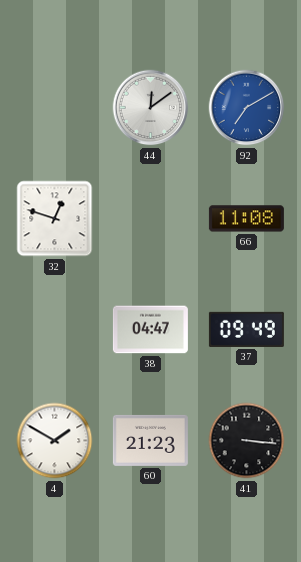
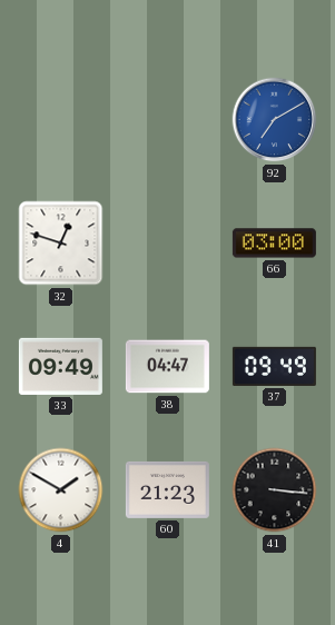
44: 12:09 -> none
66: 11:08 -> 03:00
33: none -> 09:49
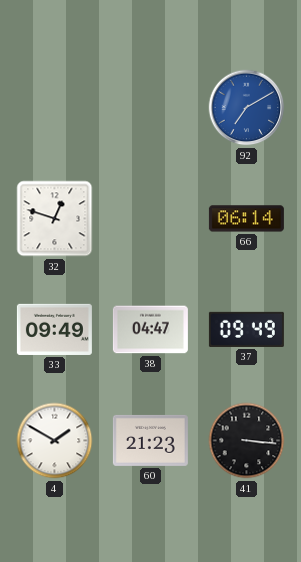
66: 03:00 -> 06:14
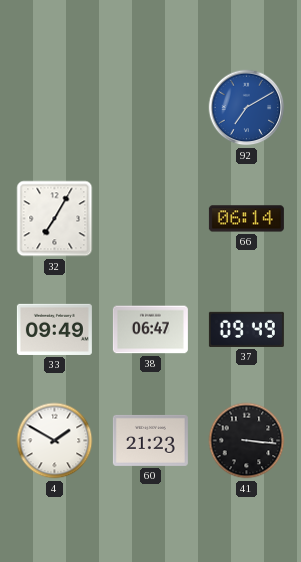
32: 12:48 -> 7:05
38: 04:47 -> 06:47
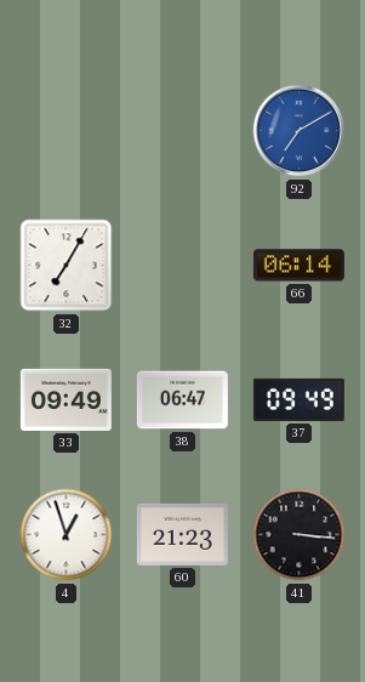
4: 1:50 -> 12:57
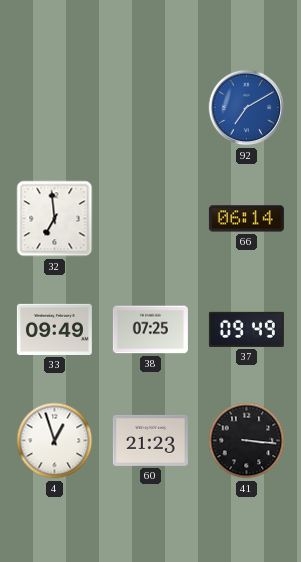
32: 7:05 -> 6:59
38: 06:47 -> 07:25
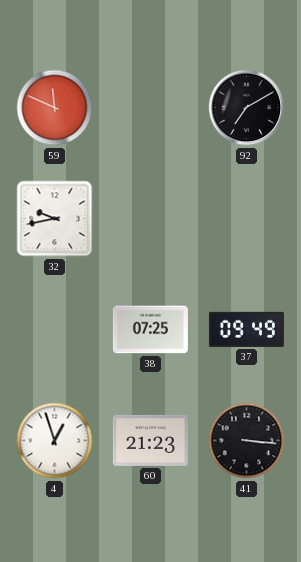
59: none -> 11:49
92 dial: blue -> black
32: 6:59 -> 9:43
66: 06:14 -> none
33: 09:49 -> none
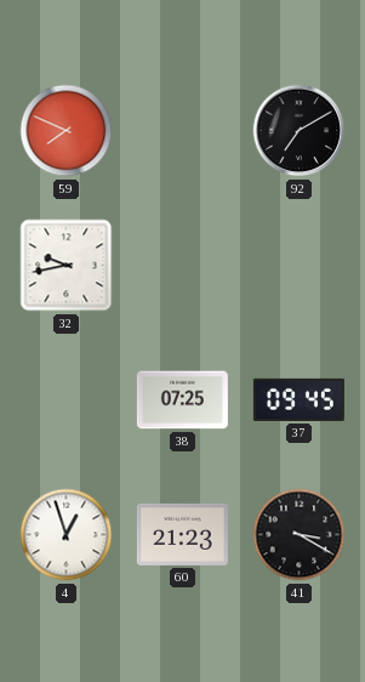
59: 11:49 -> 7:49
37: 09:49 -> 09:45
41: 3:16 -> 3:20
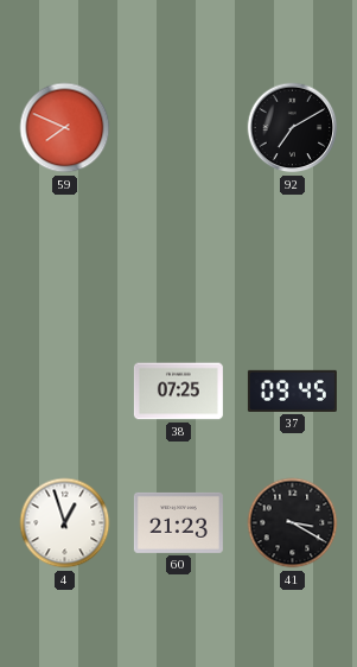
32: 9:43 -> none
